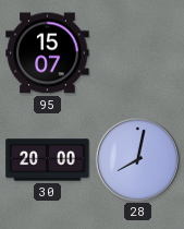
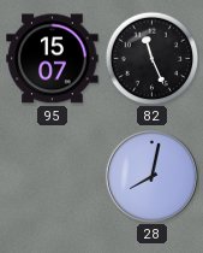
82: none -> 11:26
30: 20:00 -> none
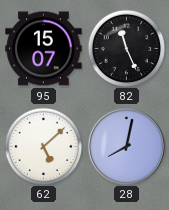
62: none -> 5:08
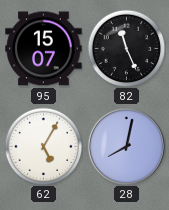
62: 5:08 -> 5:05
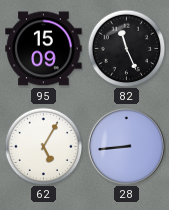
95: 15:07 -> 15:09
28: 8:02 -> 8:44
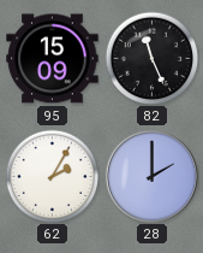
62: 5:05 -> 2:05
28: 8:44 -> 2:00
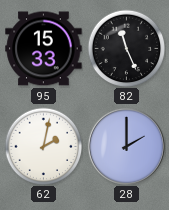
95: 15:09 -> 15:33
62: 2:05 -> 2:02
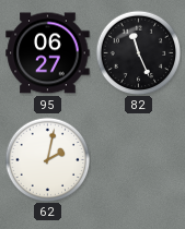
95: 15:33 -> 06:27
28: 2:00 -> none
